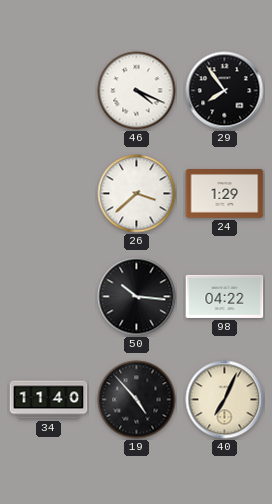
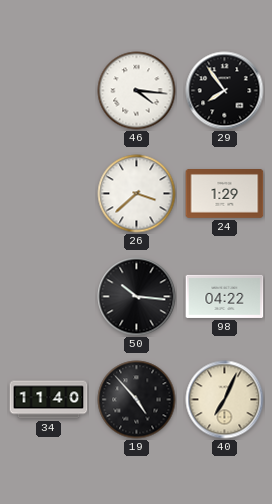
46: 4:19 -> 4:16
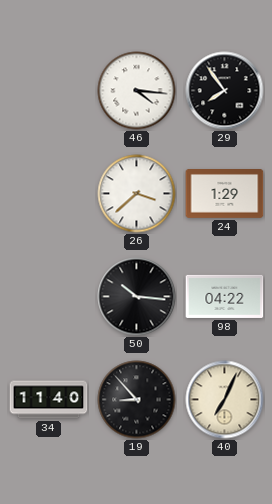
19: 4:53 -> 8:53
